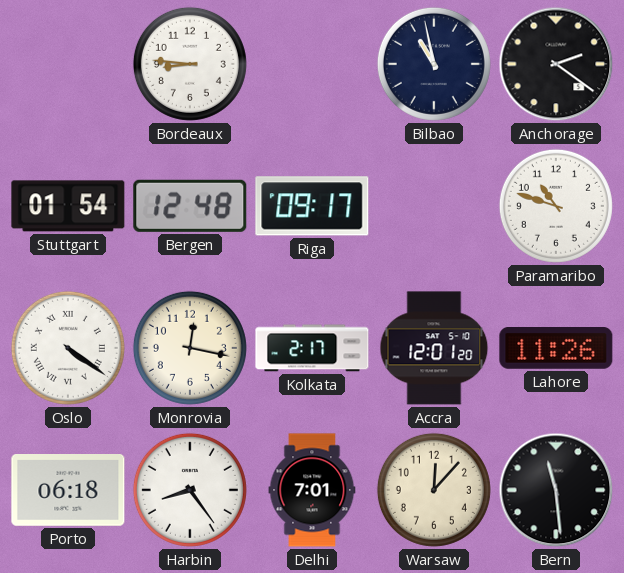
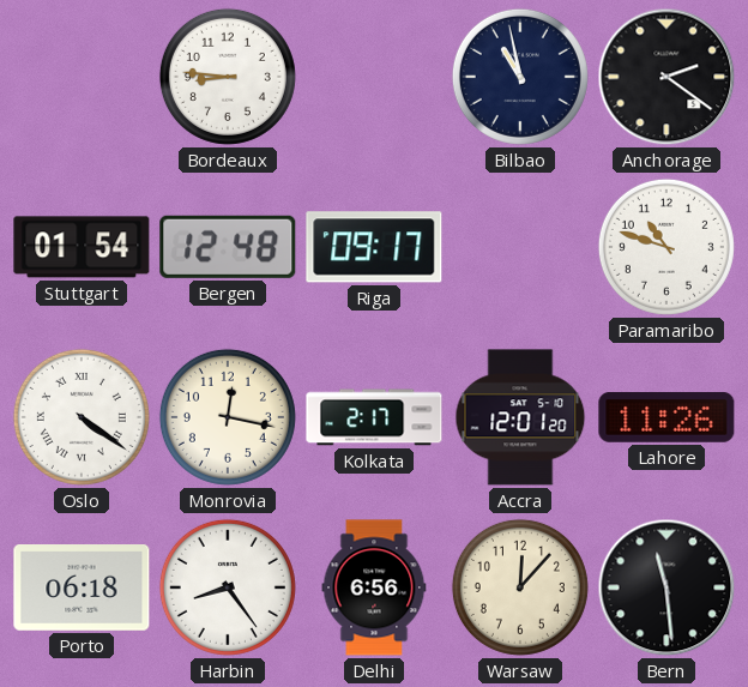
Delhi: 7:01 -> 6:56
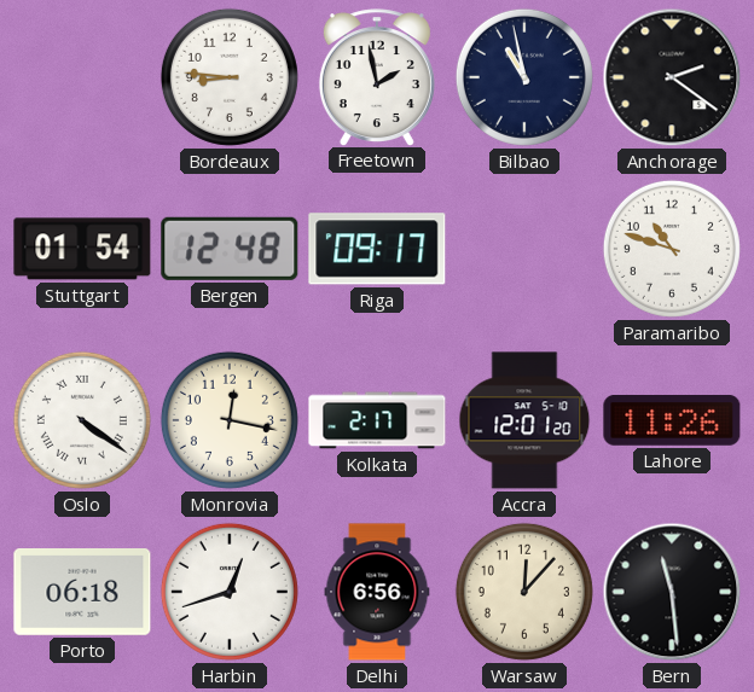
Freetown: none -> 1:58
Harbin: 8:24 -> 12:42
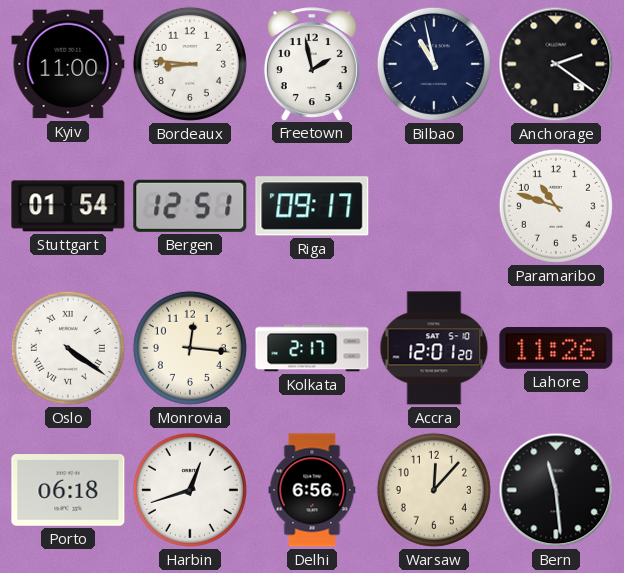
Kyiv: none -> 11:00
Bergen: 12:48 -> 12:51
Monrovia: 12:17 -> 12:16
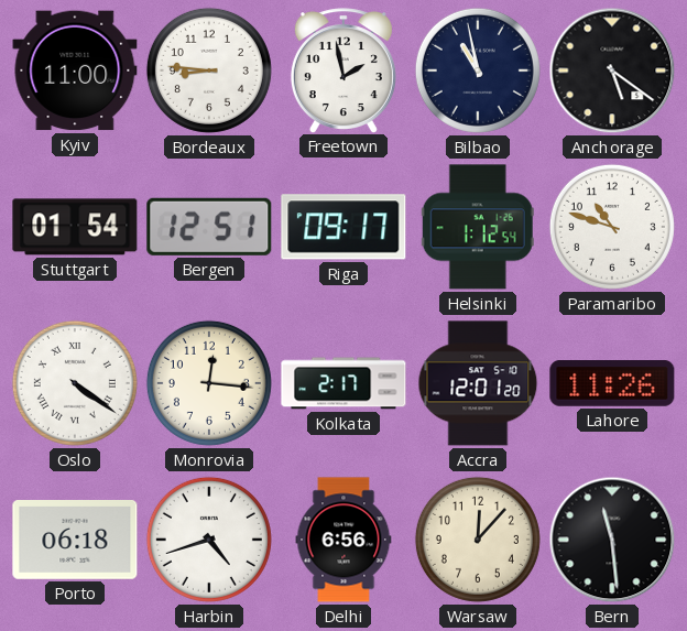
Anchorage: 2:21 -> 5:21
Helsinki: none -> 1:12
Harbin: 12:42 -> 4:42
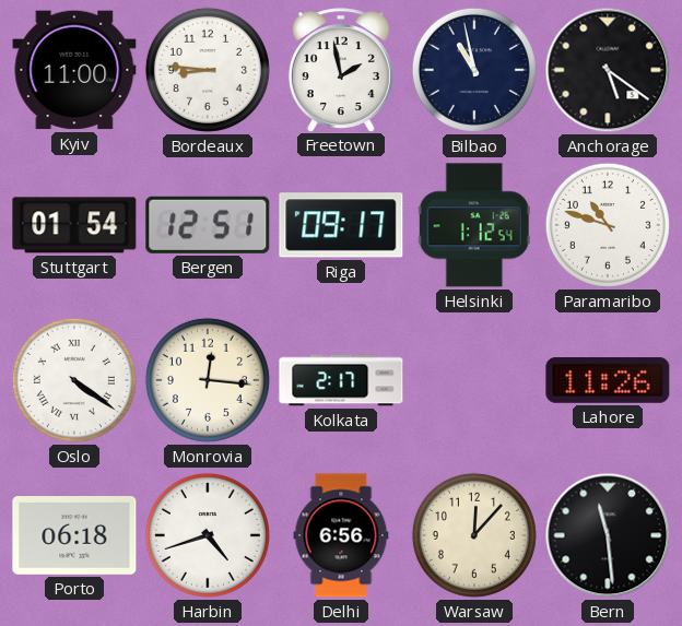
Accra: 12:01 -> none
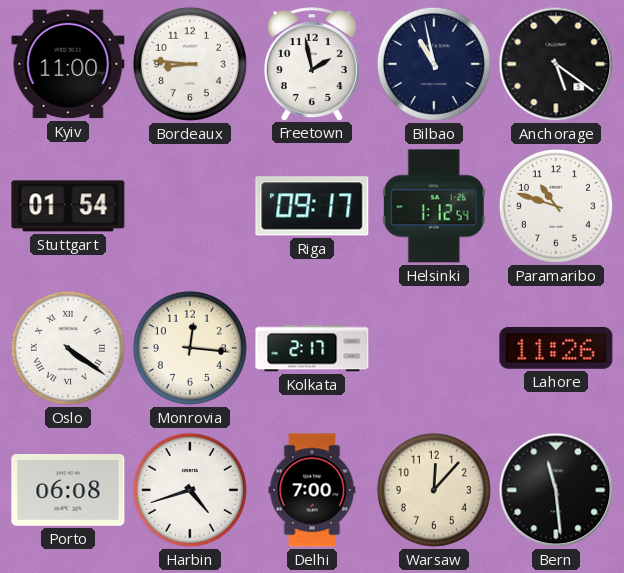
Bergen: 12:51 -> none
Porto: 06:18 -> 06:08
Delhi: 6:56 -> 7:00
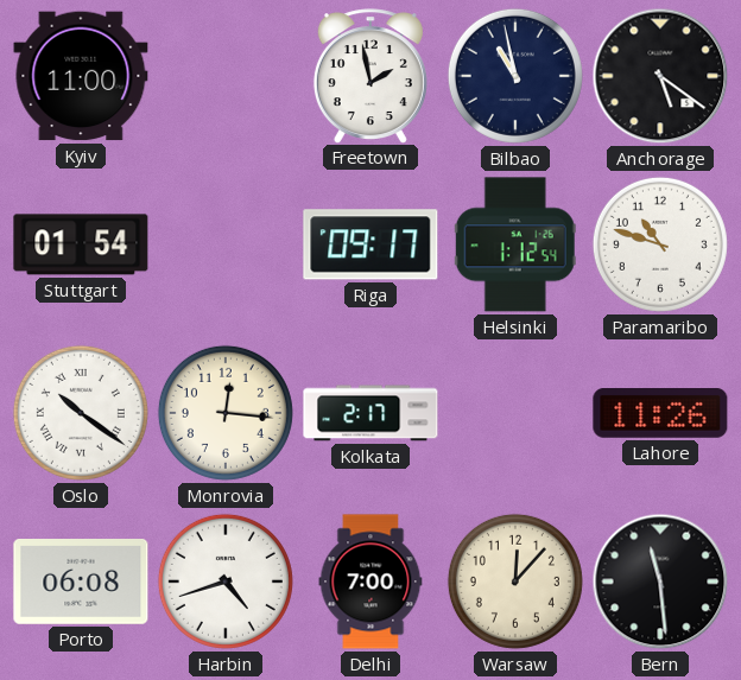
Bordeaux: 8:46 -> none
Oslo: 4:21 -> 10:21
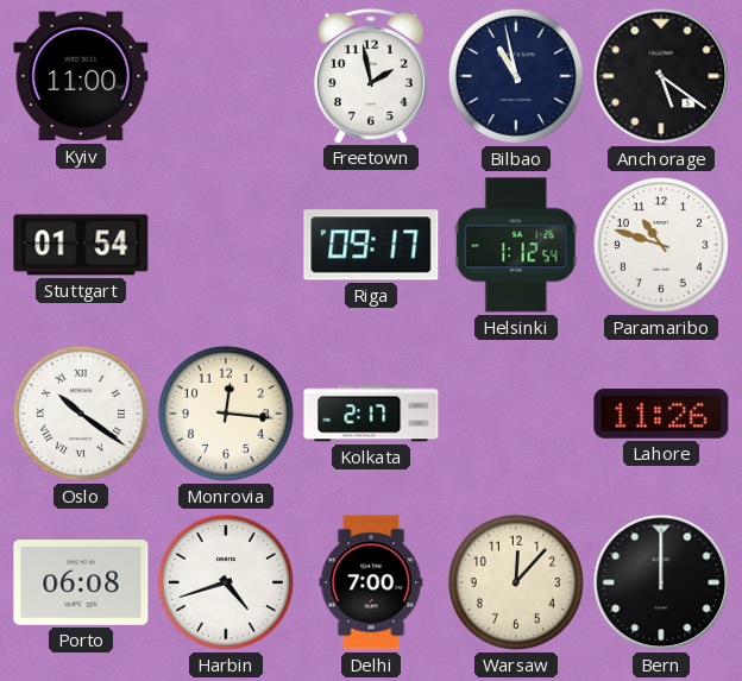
Bern: 11:29 -> 12:00
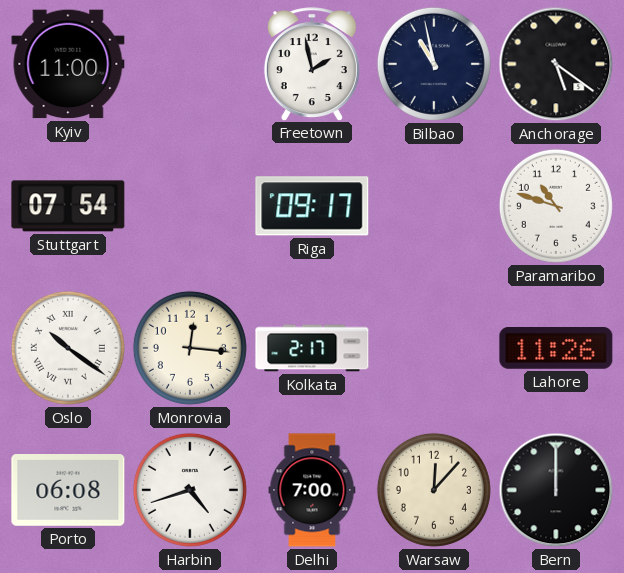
Stuttgart: 01:54 -> 07:54
Helsinki: 1:12 -> none
